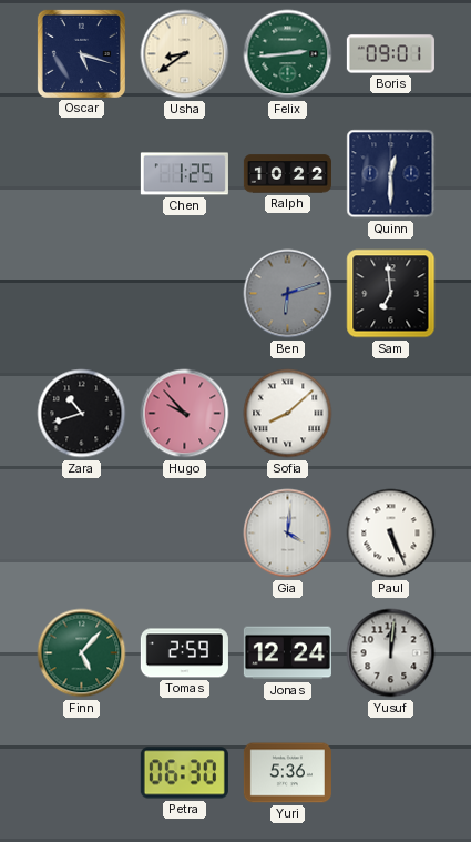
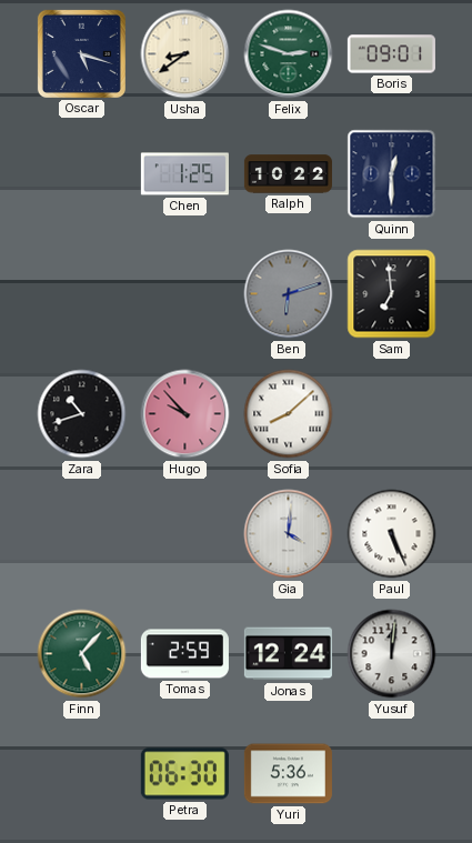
Felix: 2:44 -> 2:48
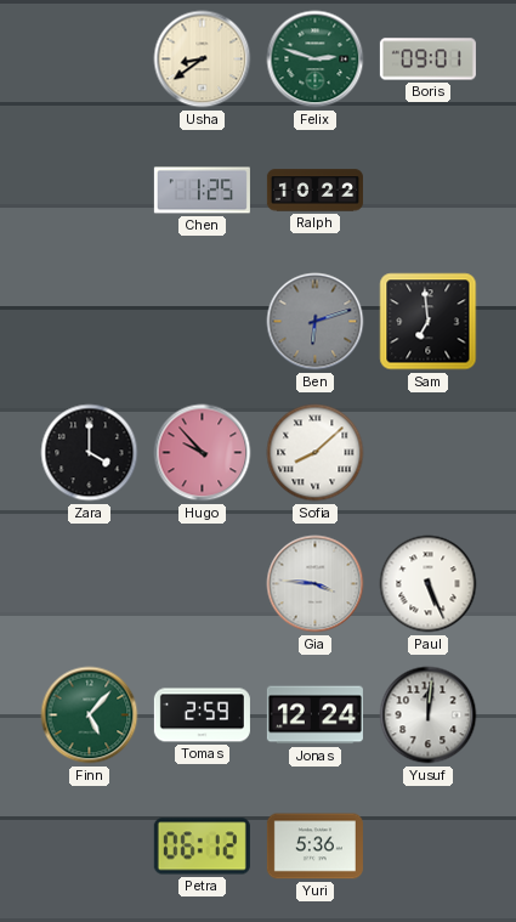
Oscar: 5:18 -> none
Quinn: 12:30 -> none
Zara: 10:42 -> 4:00
Gia: 4:01 -> 3:46
Petra: 06:30 -> 06:12
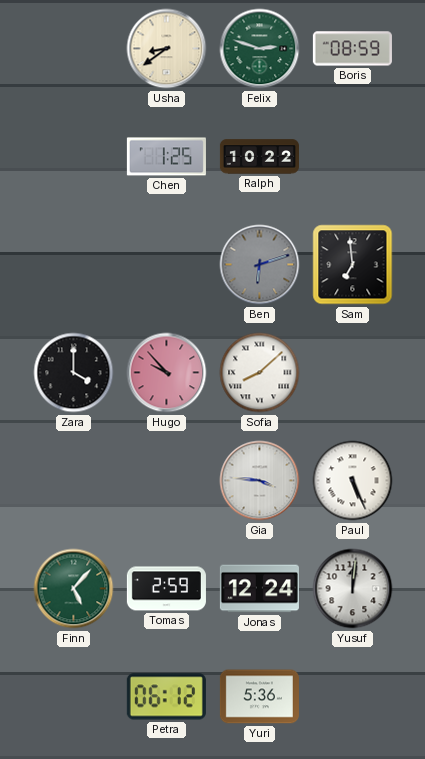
Boris: 09:01 -> 08:59
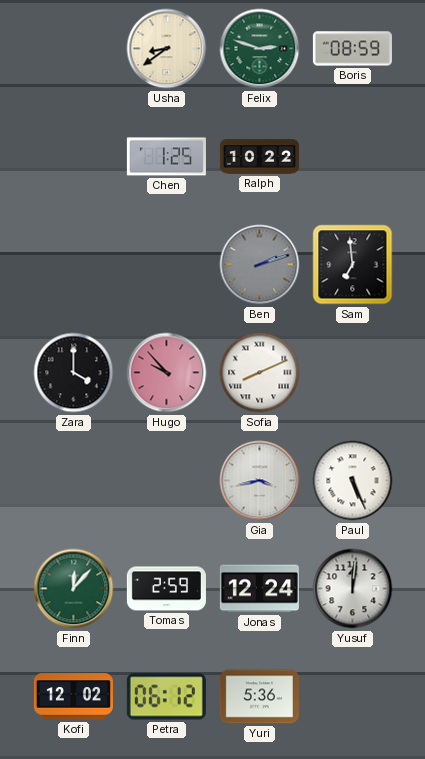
Ben: 6:12 -> 2:12
Sofia: 8:08 -> 8:11
Gia: 3:46 -> 3:43
Finn: 5:07 -> 12:07
Kofi: none -> 12:02
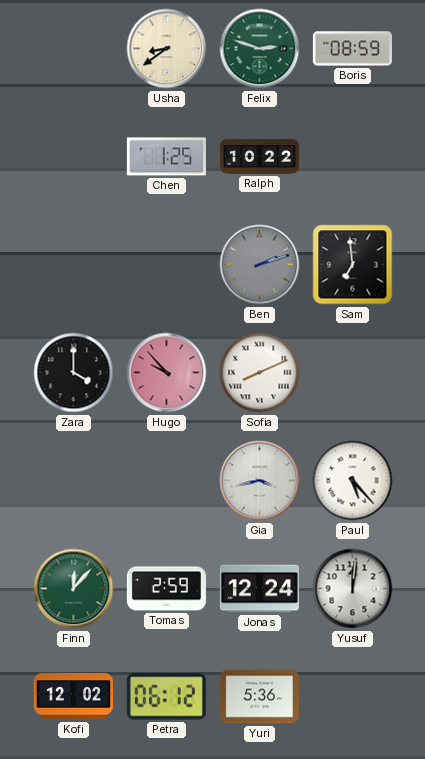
Paul: 5:26 -> 5:23
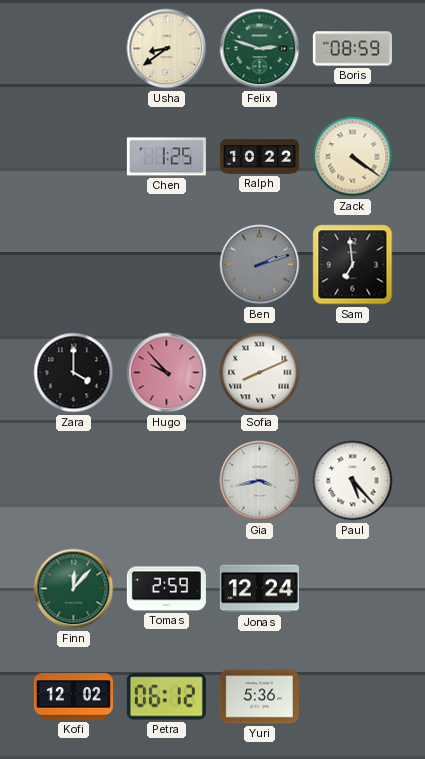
Zack: none -> 4:21
Yusuf: 12:01 -> none
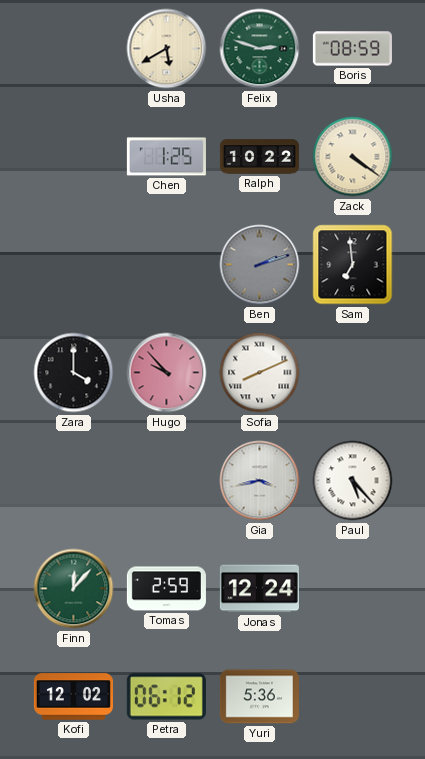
Usha: 8:39 -> 5:40
